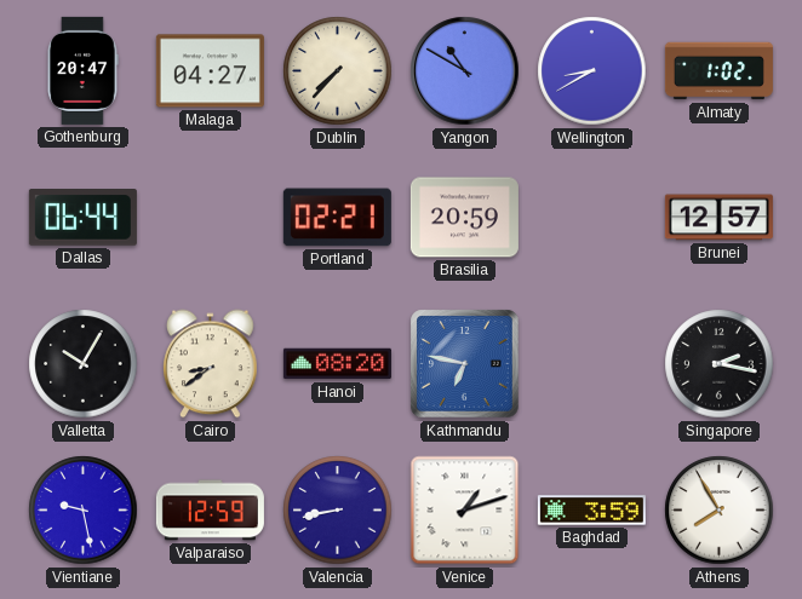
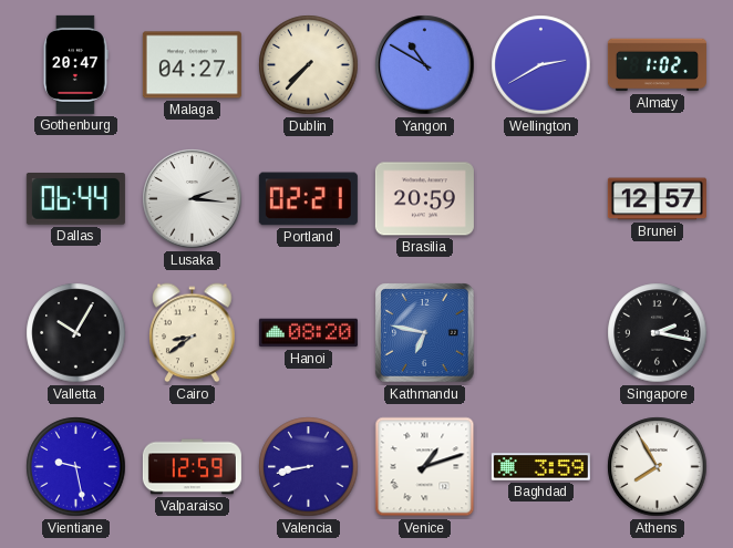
Wellington: 8:40 -> 2:40
Lusaka: none -> 2:16
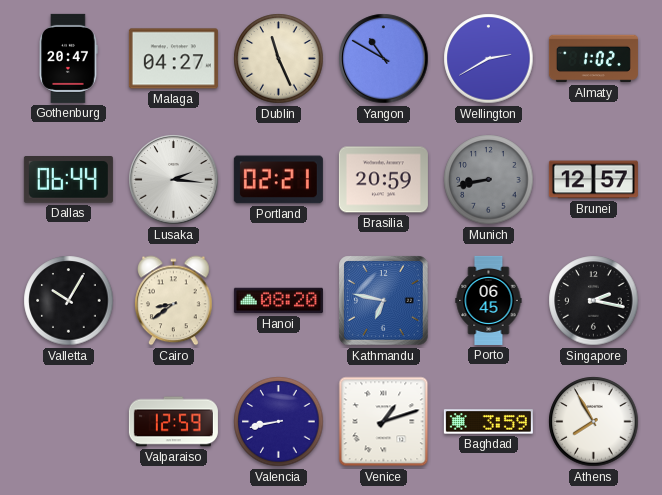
Dublin: 7:37 -> 11:26
Munich: none -> 8:43
Porto: none -> 06:45
Vientiane: 9:28 -> none
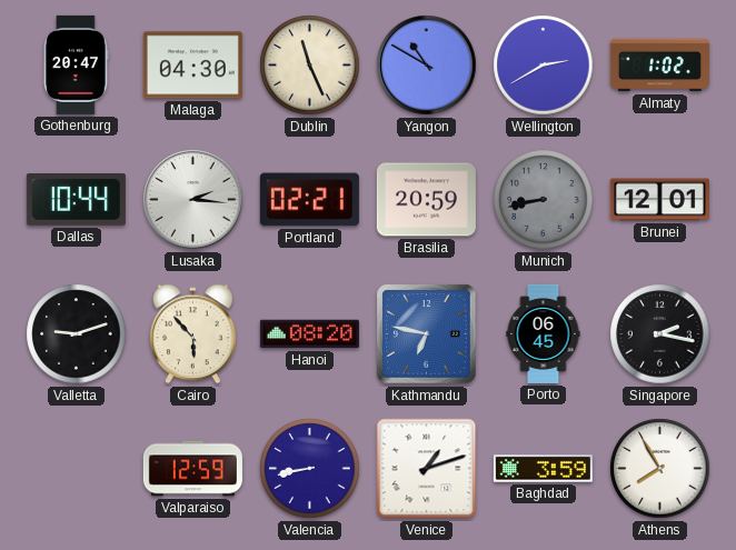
Malaga: 04:27 -> 04:30
Dallas: 06:44 -> 10:44
Brunei: 12:57 -> 12:01
Valletta: 10:05 -> 9:12
Cairo: 8:39 -> 5:53
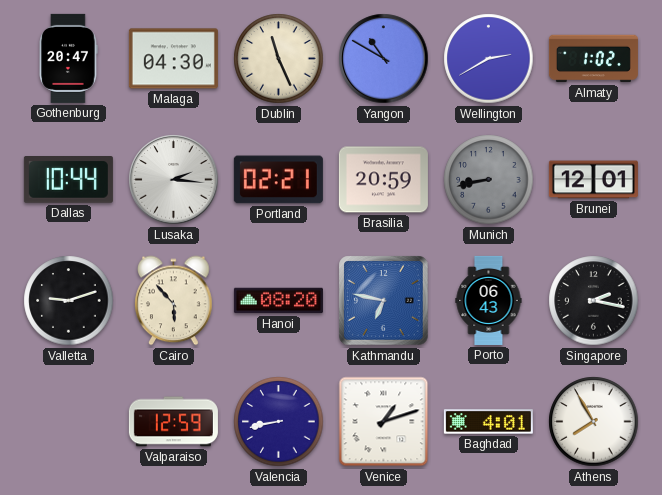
Porto: 06:45 -> 06:43
Baghdad: 3:59 -> 4:01
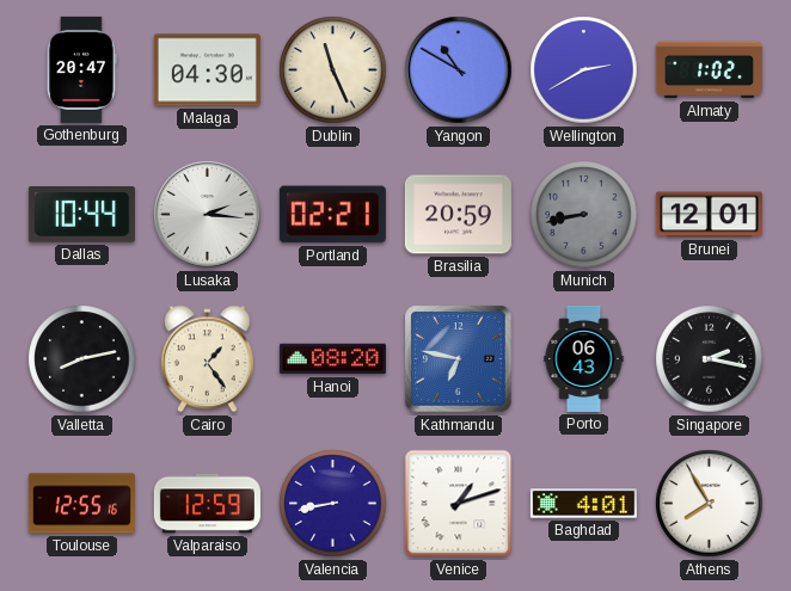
Valletta: 9:12 -> 8:13
Cairo: 5:53 -> 1:24
Toulouse: none -> 12:55
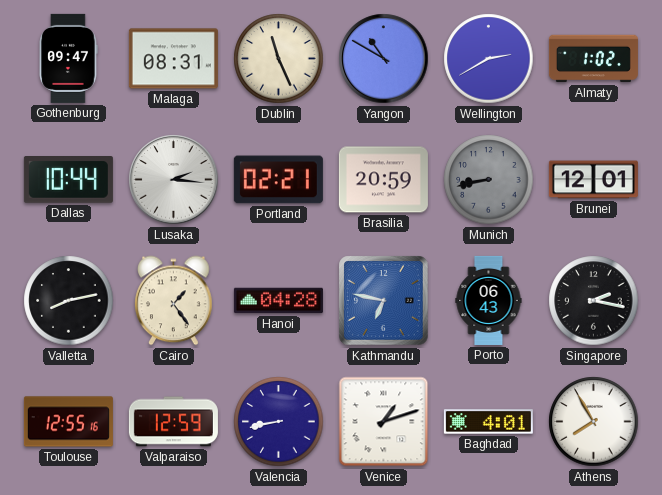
Gothenburg: 20:47 -> 09:47
Malaga: 04:30 -> 08:31
Hanoi: 08:20 -> 04:28
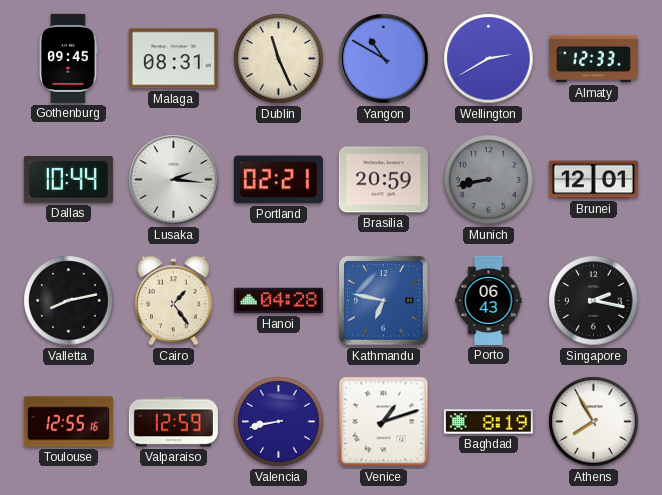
Gothenburg: 09:47 -> 09:45
Almaty: 1:02 -> 12:33
Baghdad: 4:01 -> 8:19
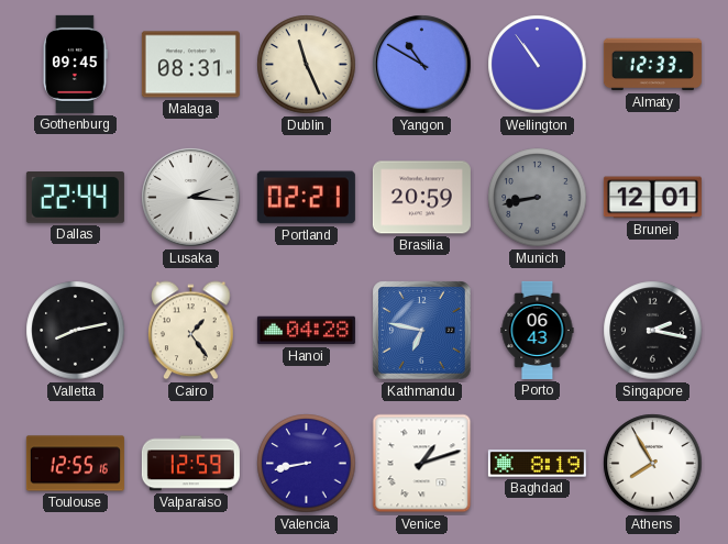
Wellington: 2:40 -> 10:54
Dallas: 10:44 -> 22:44
